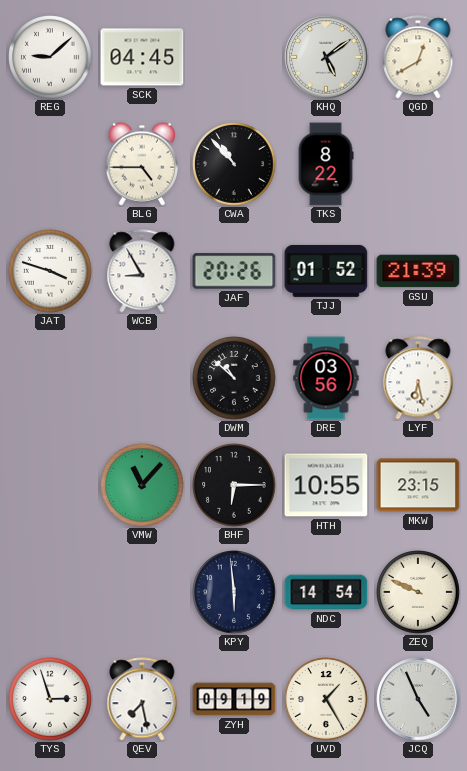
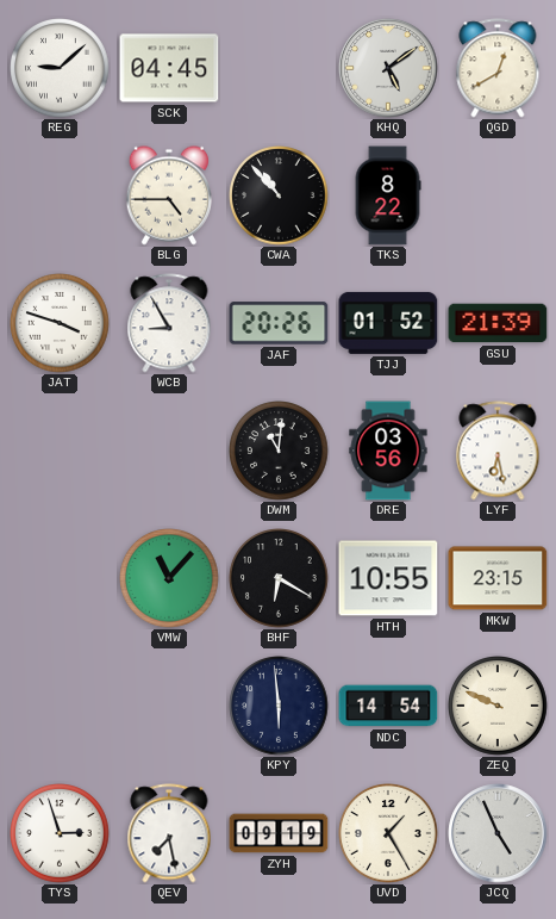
DWM: 10:52 -> 11:01
BHF: 6:15 -> 6:20
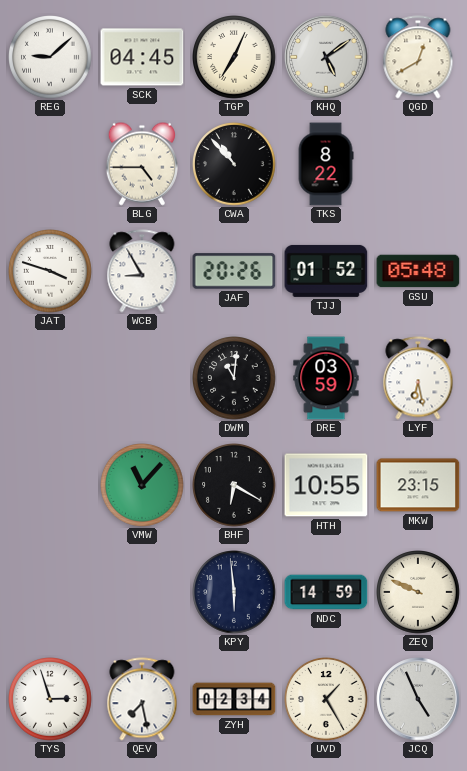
TGP: none -> 7:04
GSU: 21:39 -> 05:48
DRE: 03:56 -> 03:59
NDC: 14:54 -> 14:59
ZYH: 09:19 -> 02:34
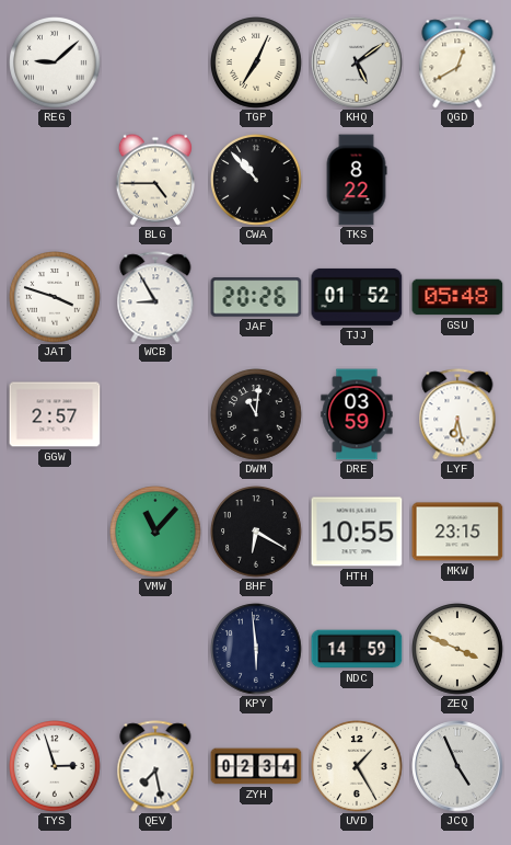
SCK: 04:45 -> none
GGW: none -> 2:57
ZEQ: 9:49 -> 3:49
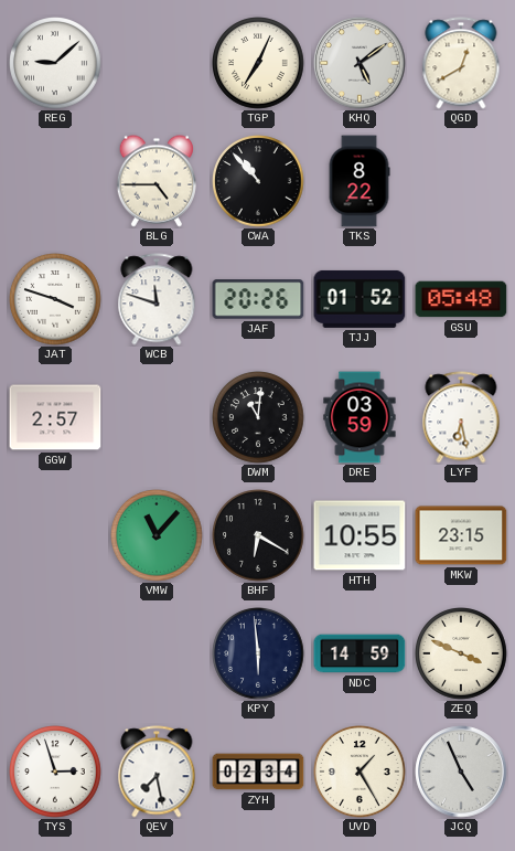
WCB: 8:55 -> 11:48
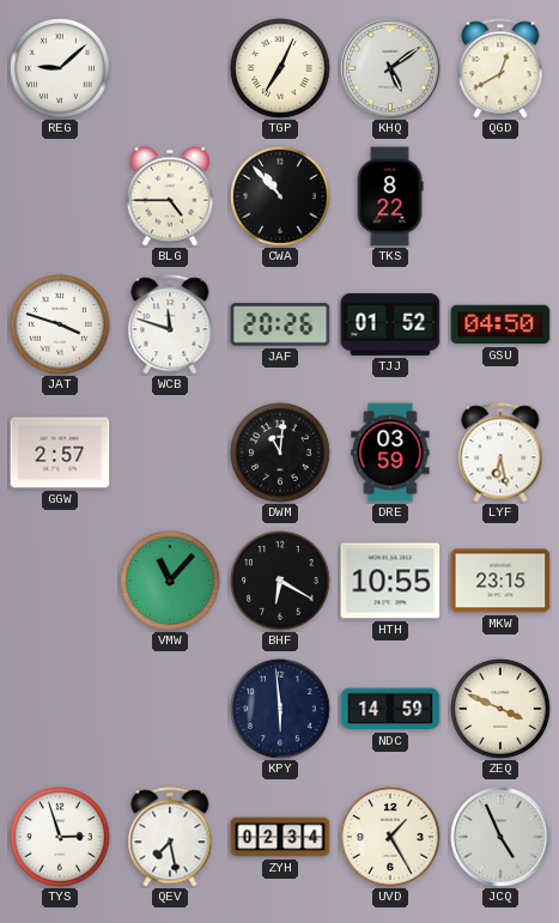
GSU: 05:48 -> 04:50
